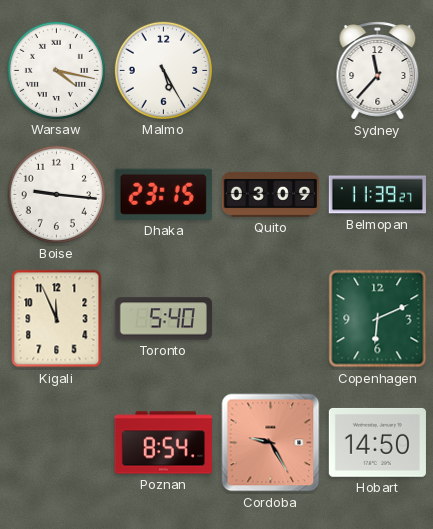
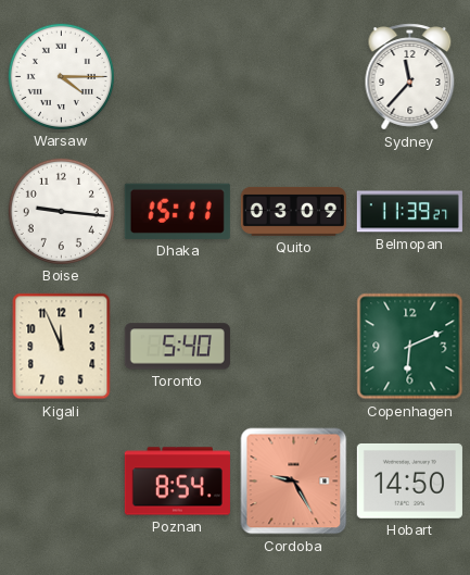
Warsaw: 4:17 -> 4:15
Malmo: 5:25 -> none
Dhaka: 23:15 -> 15:11
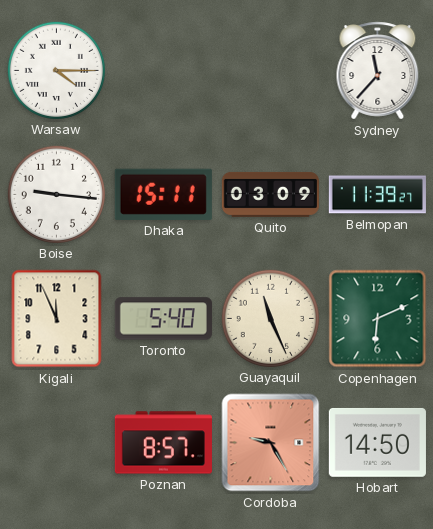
Guayaquil: none -> 11:26
Poznan: 8:54 -> 8:57
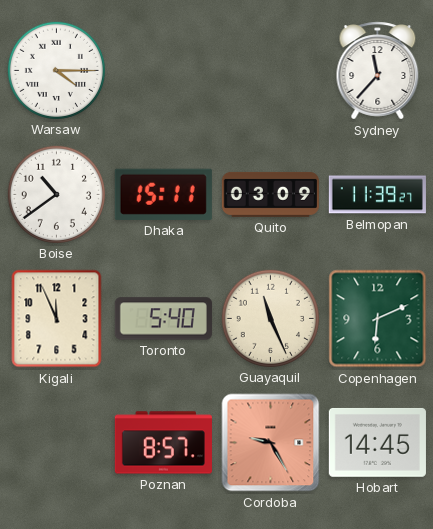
Boise: 9:16 -> 10:39
Hobart: 14:50 -> 14:45
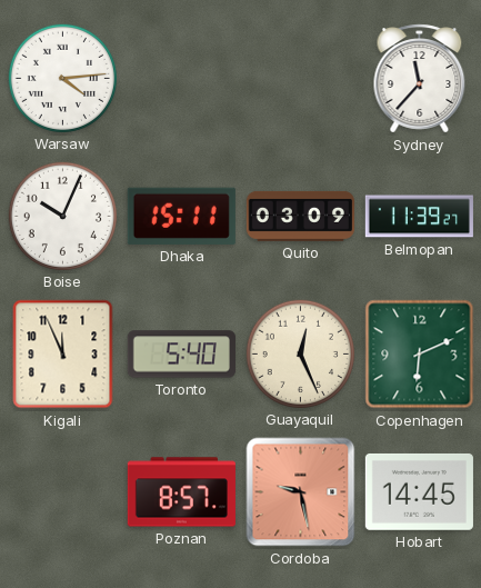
Warsaw: 4:15 -> 4:14
Boise: 10:39 -> 10:04
Guayaquil: 11:26 -> 12:26
Cordoba: 9:25 -> 9:28
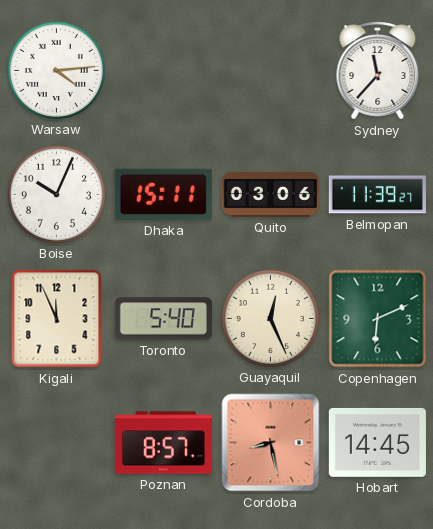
Quito: 03:09 -> 03:06
Cordoba: 9:28 -> 8:28
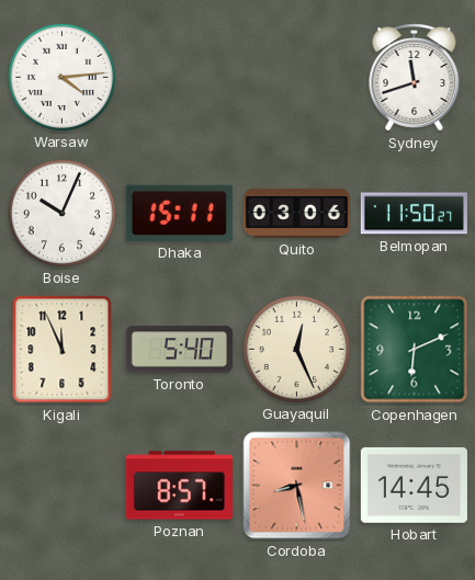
Sydney: 11:37 -> 11:42
Belmopan: 11:39 -> 11:50
